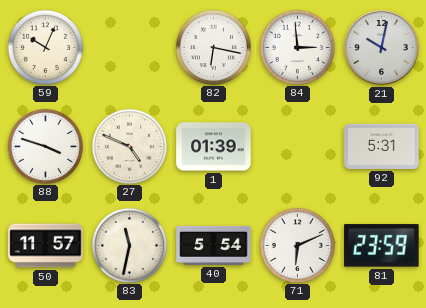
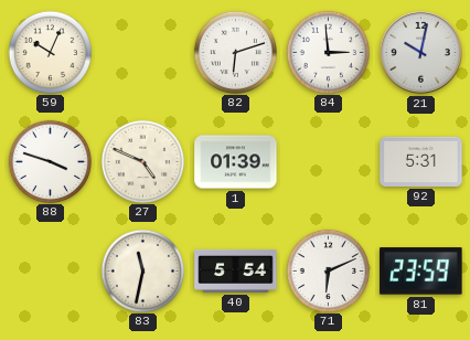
82: 6:17 -> 6:12
50: 11:57 -> none
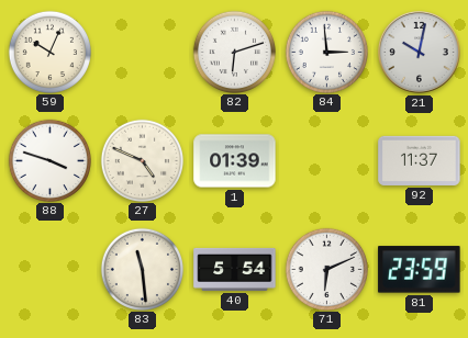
92: 5:31 -> 11:37
83: 11:32 -> 11:29
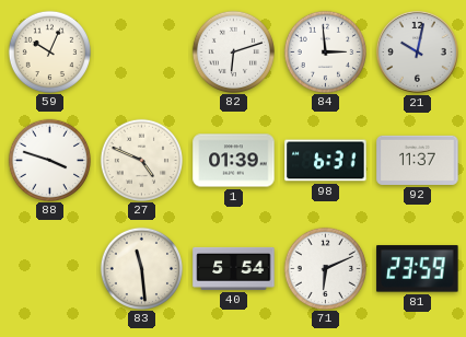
98: none -> 6:31
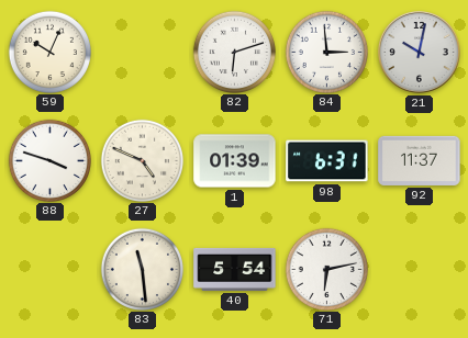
71: 6:11 -> 6:13
81: 23:59 -> none
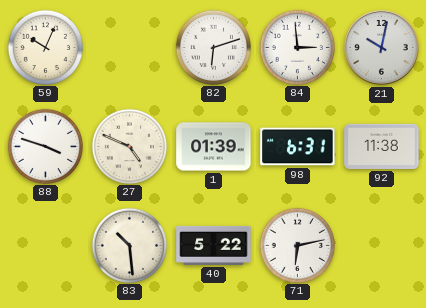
92: 11:37 -> 11:38
83: 11:29 -> 10:29
40: 5:54 -> 5:22
